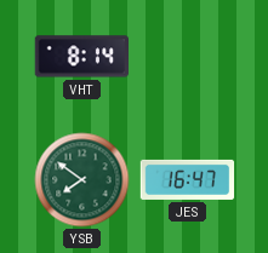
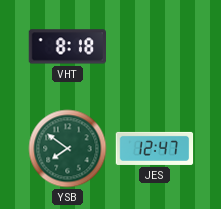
VHT: 8:14 -> 8:18
JES: 16:47 -> 12:47
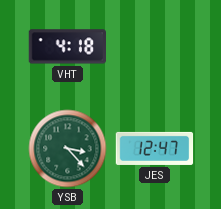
VHT: 8:18 -> 4:18
YSB: 7:51 -> 3:23
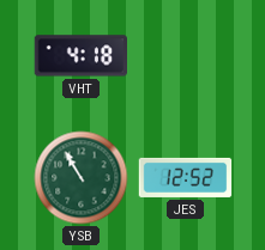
YSB: 3:23 -> 10:55
JES: 12:47 -> 12:52
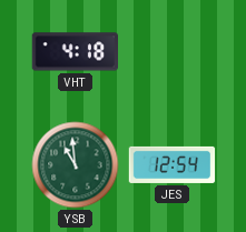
YSB: 10:55 -> 10:59
JES: 12:52 -> 12:54
